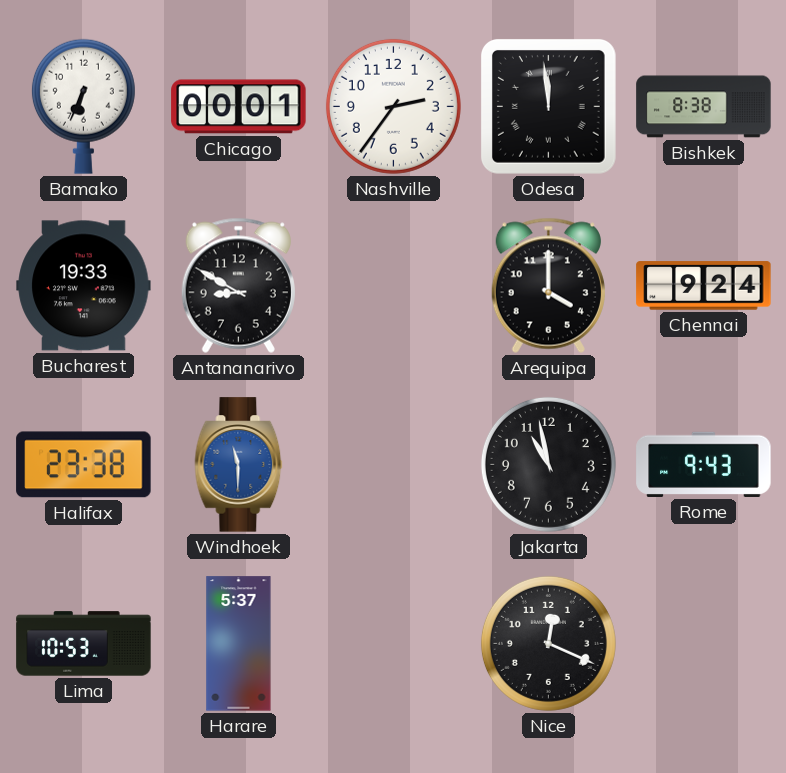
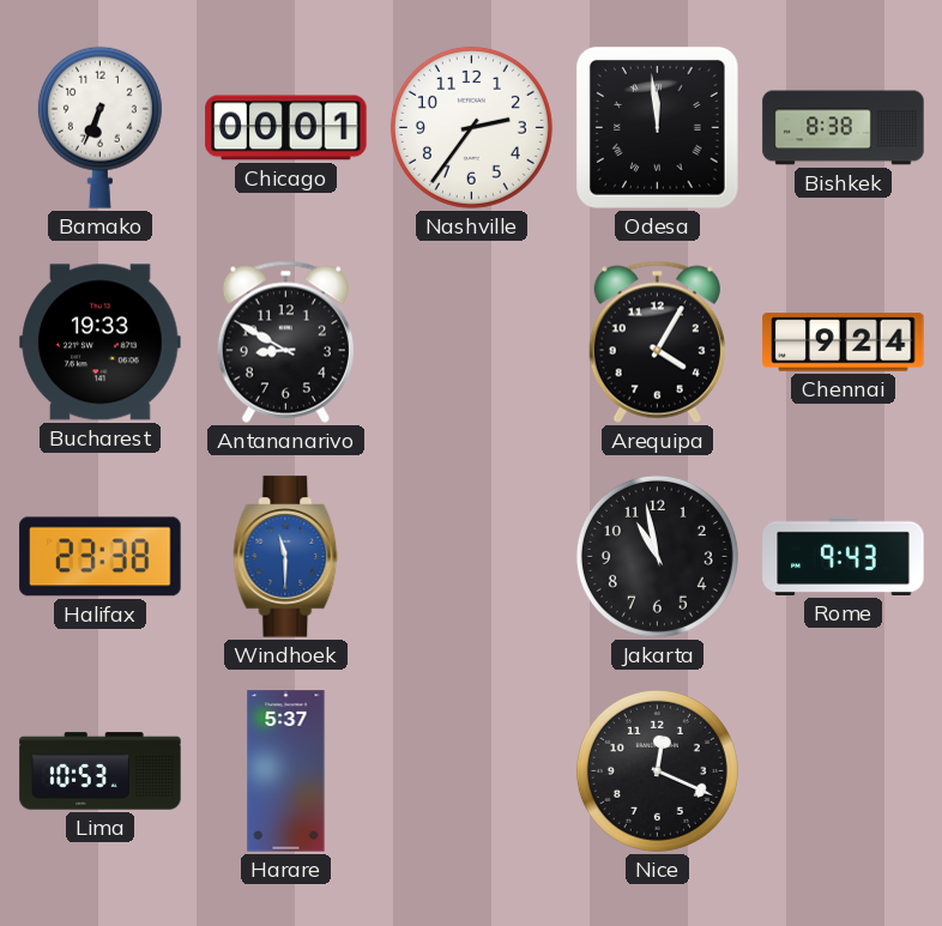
Arequipa: 4:00 -> 4:05
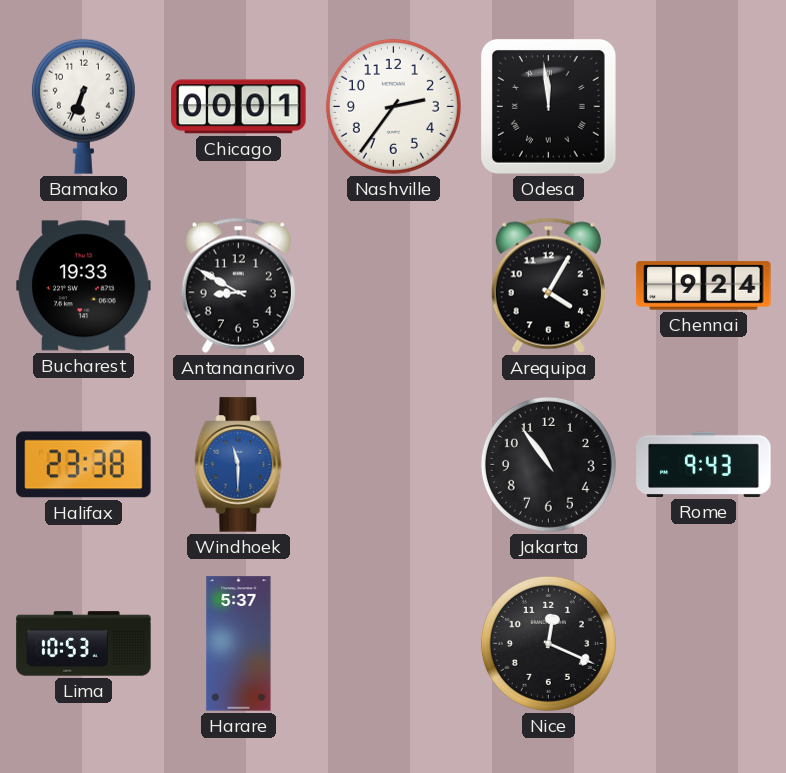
Bishkek: 8:38 -> none
Jakarta: 10:58 -> 10:54
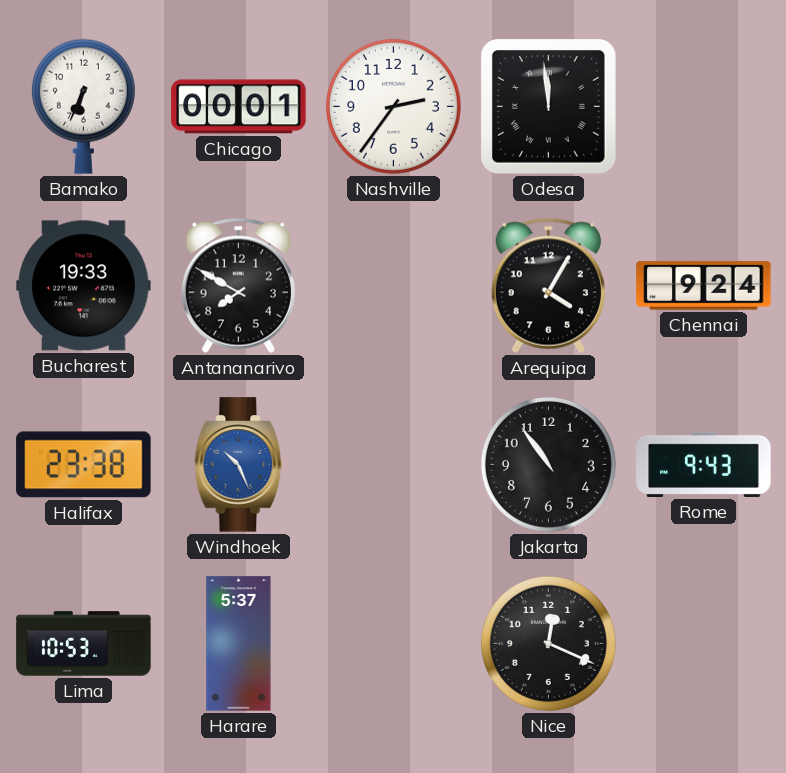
Antananarivo: 8:50 -> 7:50
Windhoek: 11:30 -> 10:26
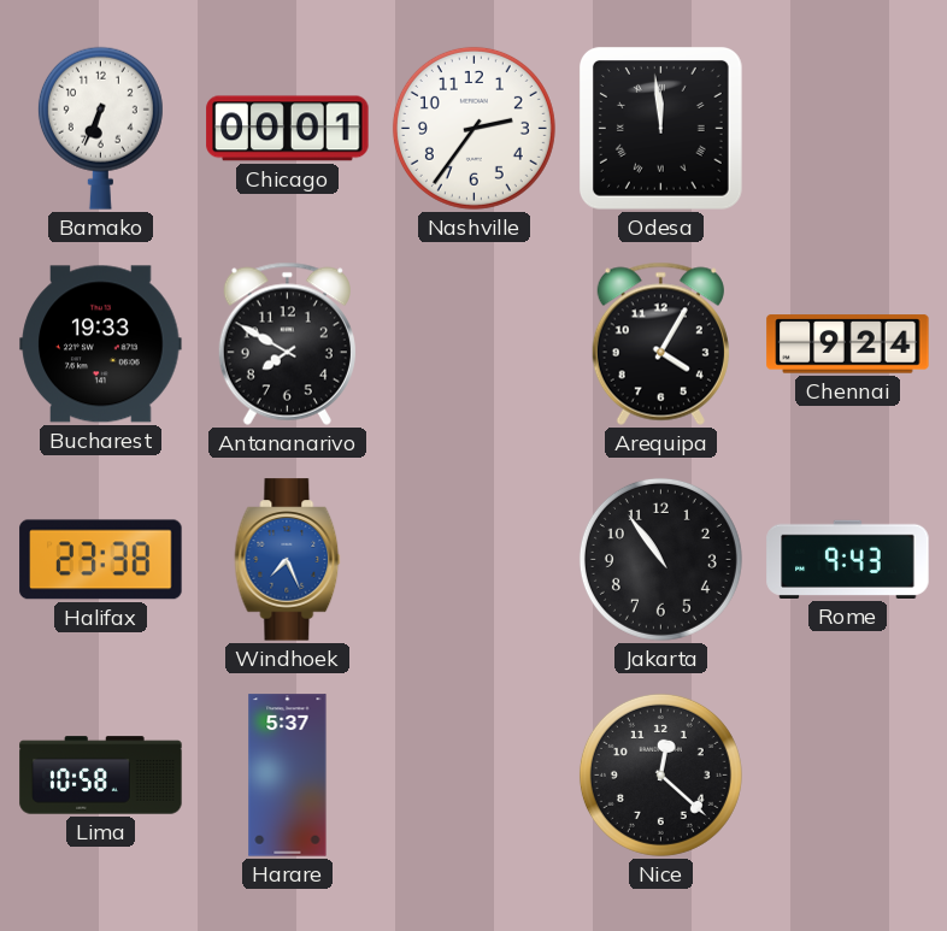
Windhoek: 10:26 -> 7:26
Lima: 10:53 -> 10:58
Nice: 12:19 -> 12:22
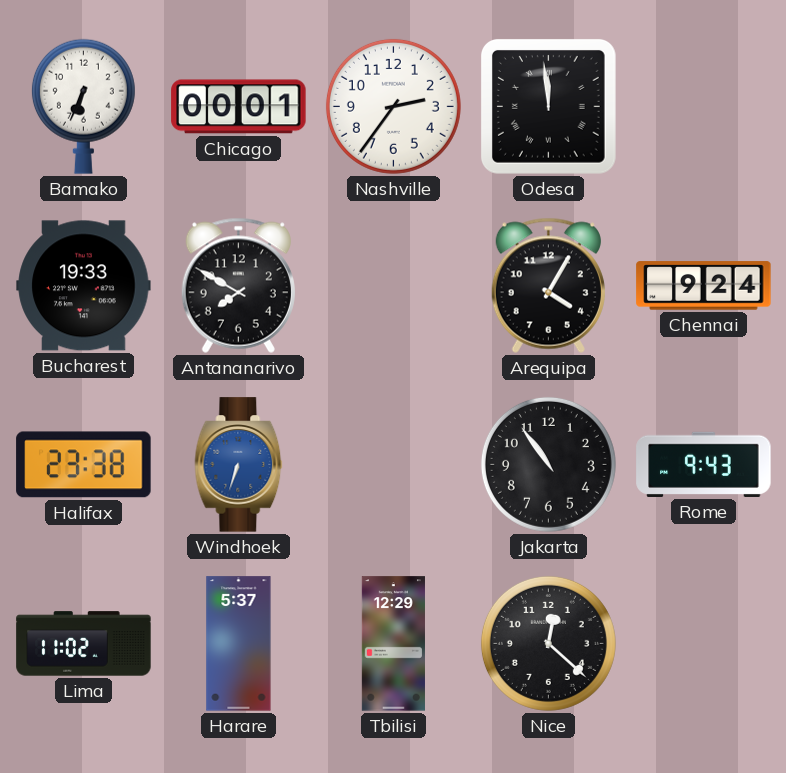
Windhoek: 7:26 -> 6:33
Lima: 10:58 -> 11:02
Tbilisi: none -> 12:29
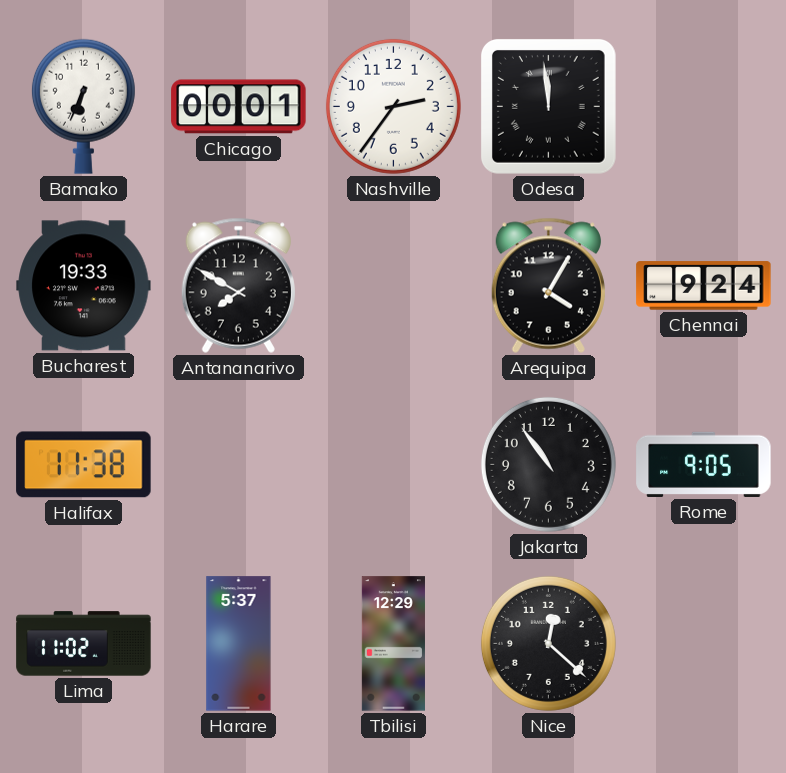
Halifax: 23:38 -> 11:38
Windhoek: 6:33 -> none
Rome: 9:43 -> 9:05
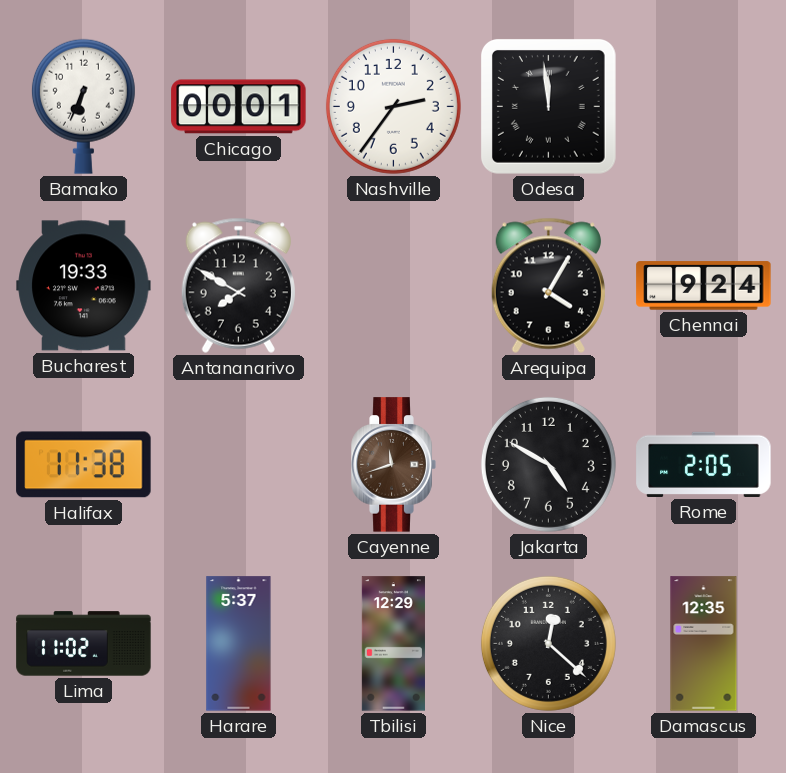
Cayenne: none -> 11:42
Jakarta: 10:54 -> 4:50
Rome: 9:05 -> 2:05
Damascus: none -> 12:35
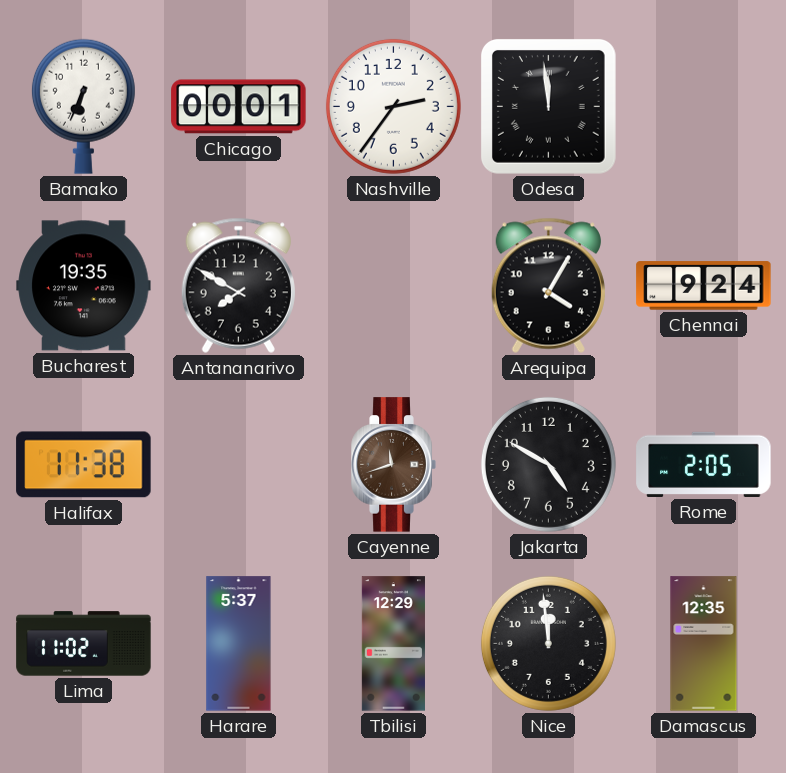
Bucharest: 19:33 -> 19:35
Nice: 12:22 -> 11:59
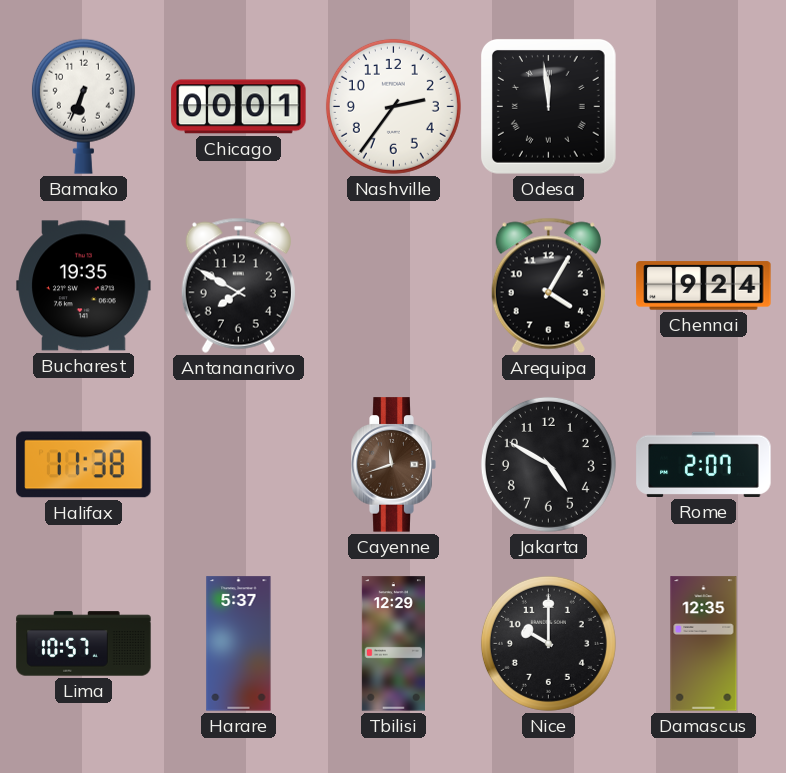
Rome: 2:05 -> 2:07
Lima: 11:02 -> 10:57
Nice: 11:59 -> 10:00
